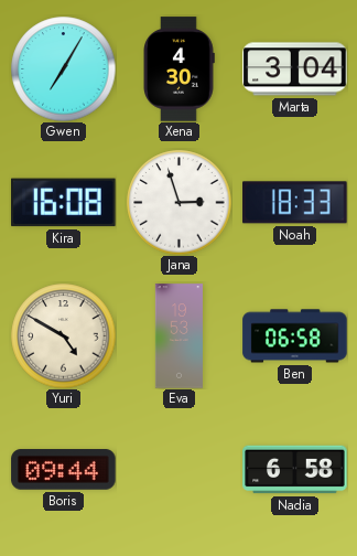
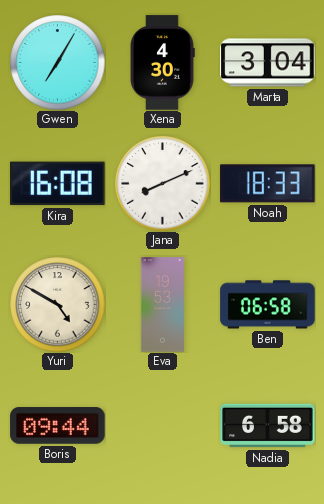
Jana: 2:57 -> 8:11
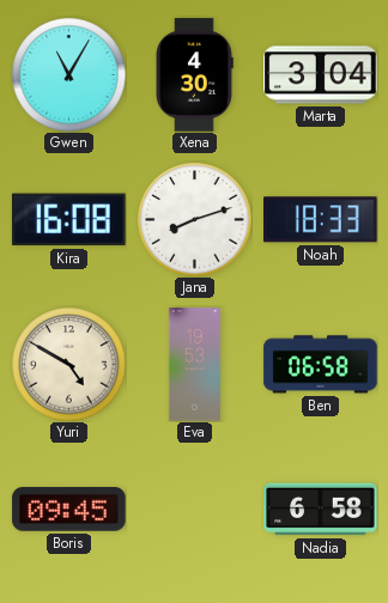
Gwen: 7:05 -> 11:05
Jana: 8:11 -> 8:12
Boris: 09:44 -> 09:45
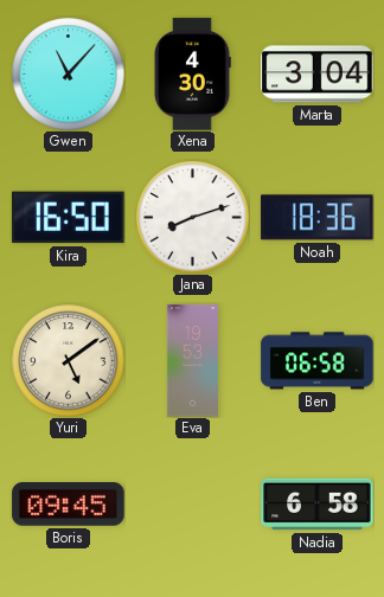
Gwen: 11:05 -> 11:07
Kira: 16:08 -> 16:50
Noah: 18:33 -> 18:36
Yuri: 4:50 -> 5:09
